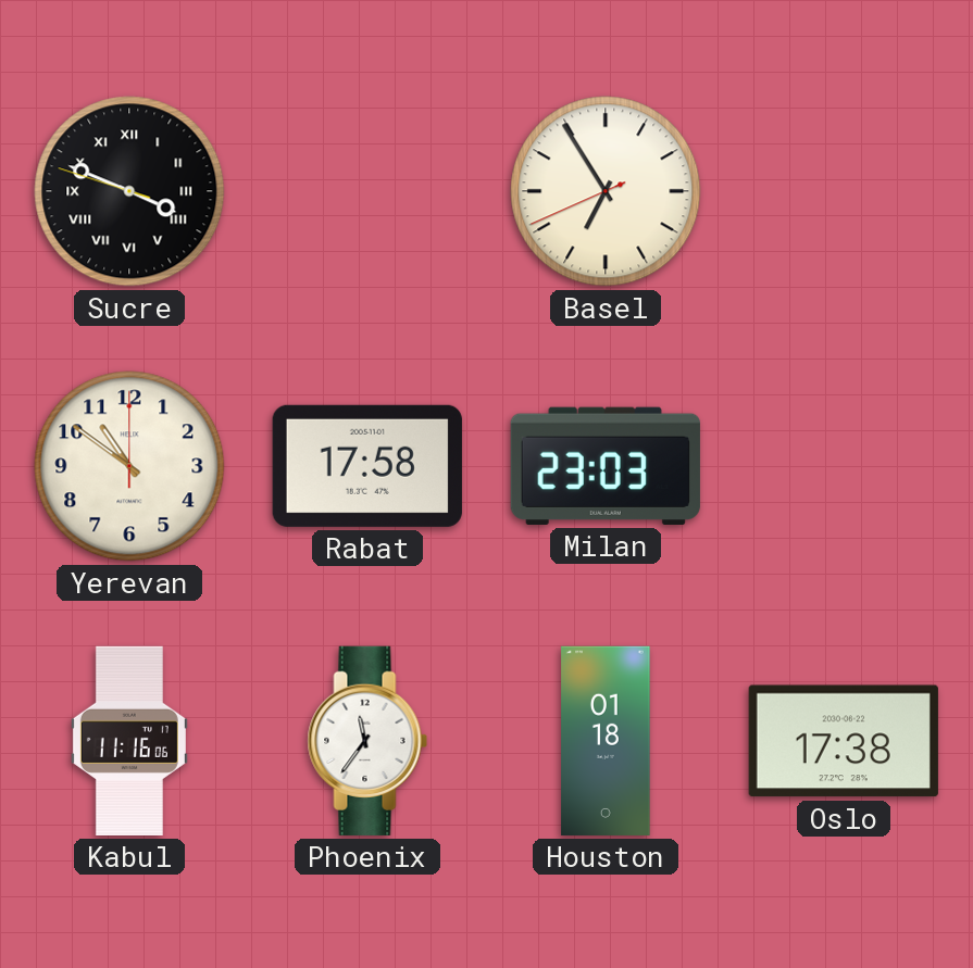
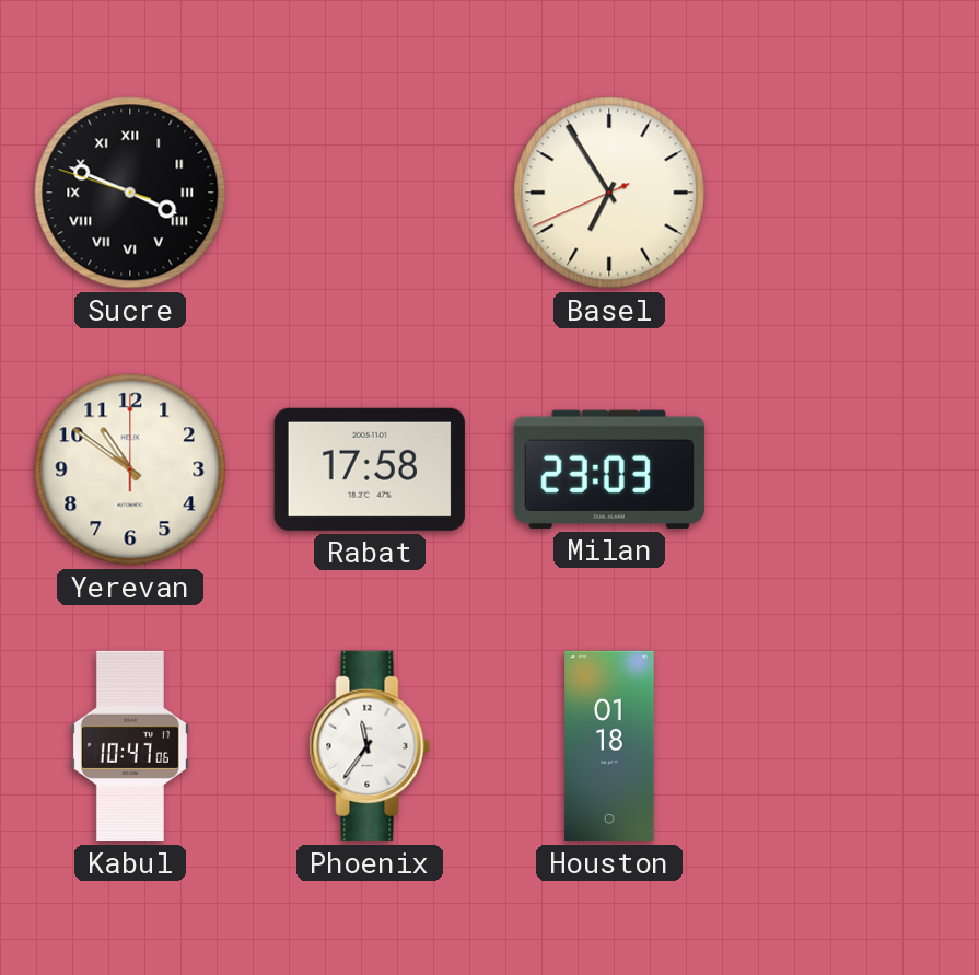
Kabul: 11:16 -> 10:47
Oslo: 17:38 -> none
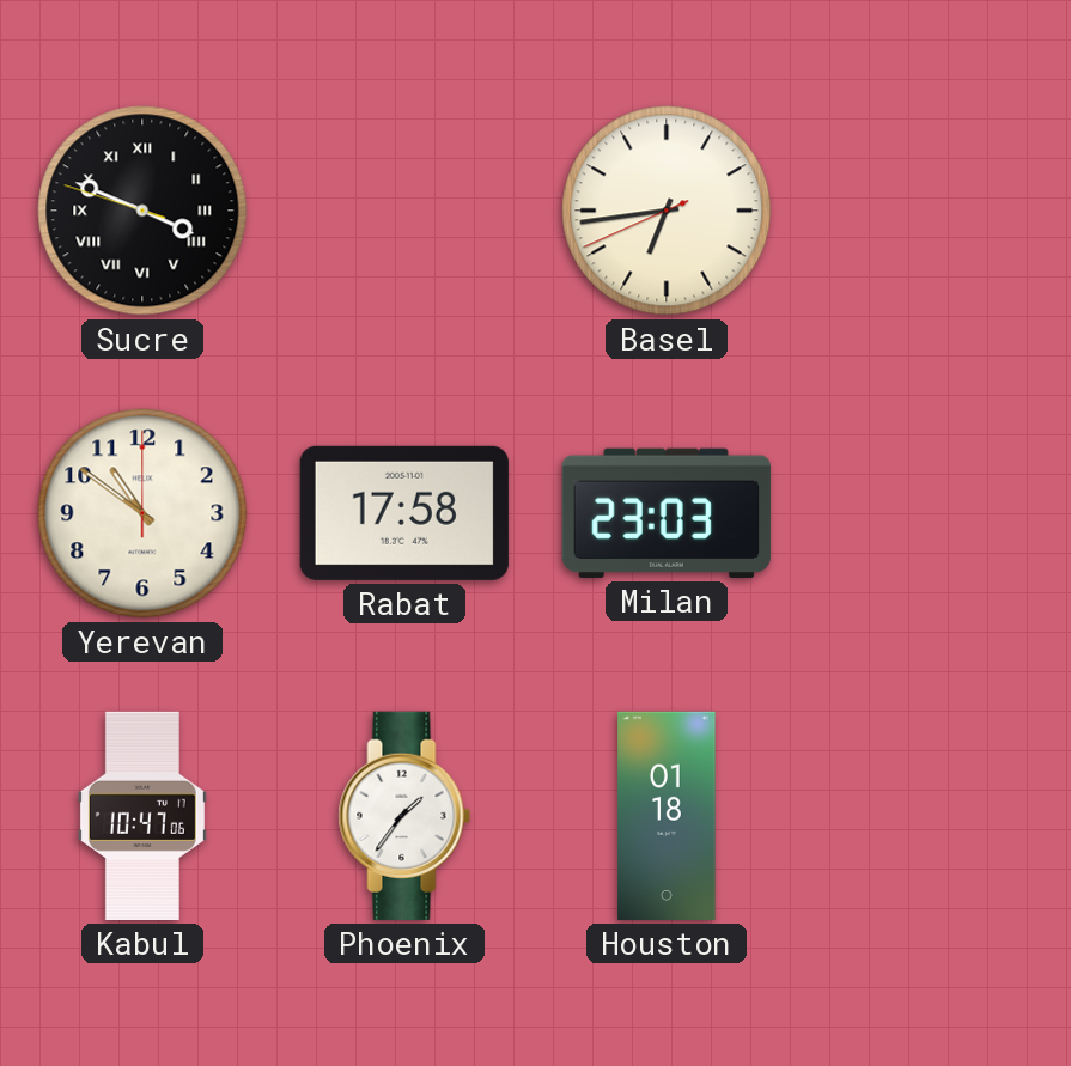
Basel: 6:54 -> 6:43
Phoenix: 11:36 -> 1:36
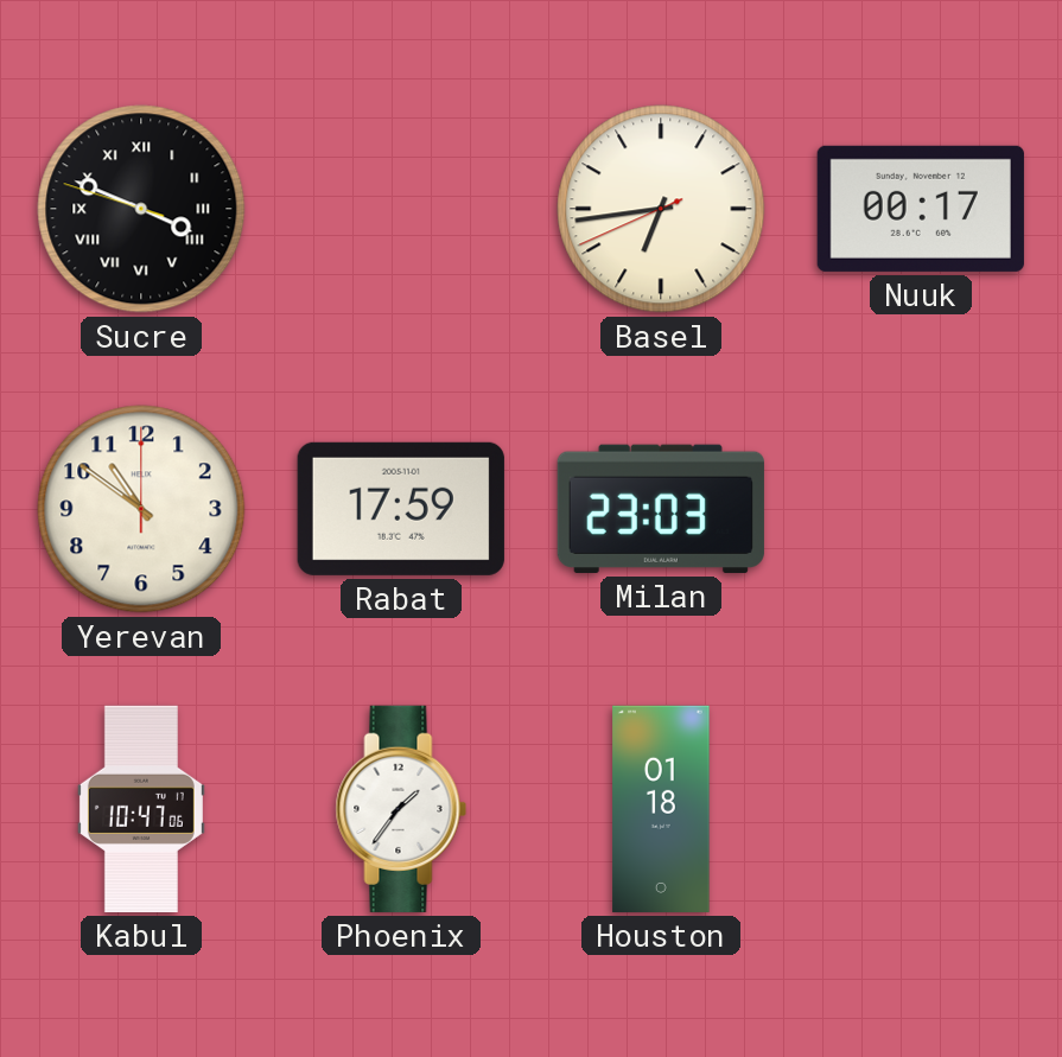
Nuuk: none -> 00:17
Rabat: 17:58 -> 17:59
